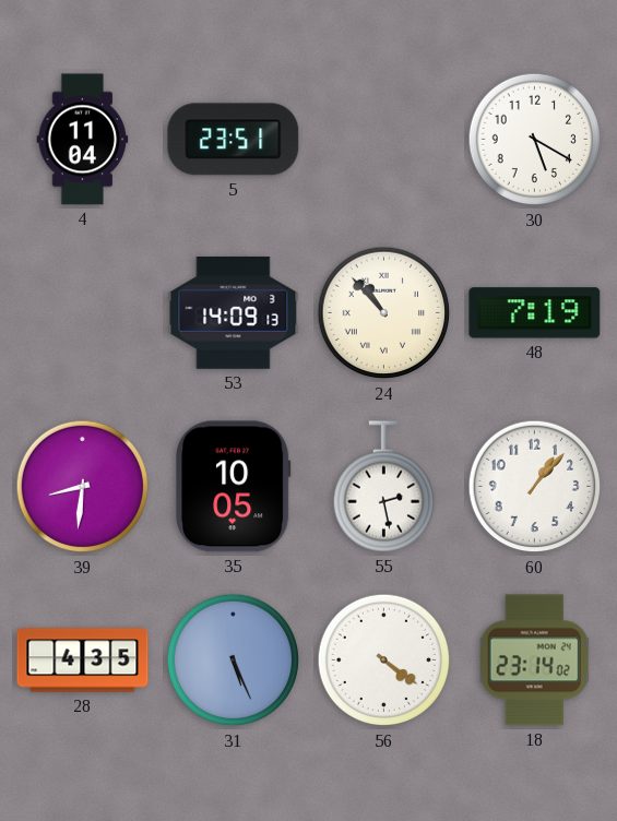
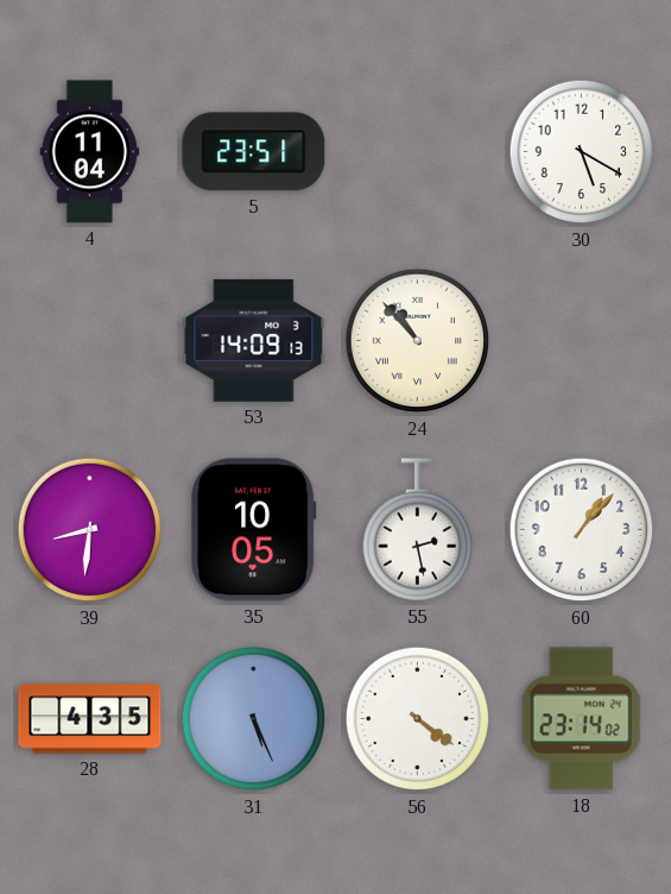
48: 7:19 -> none
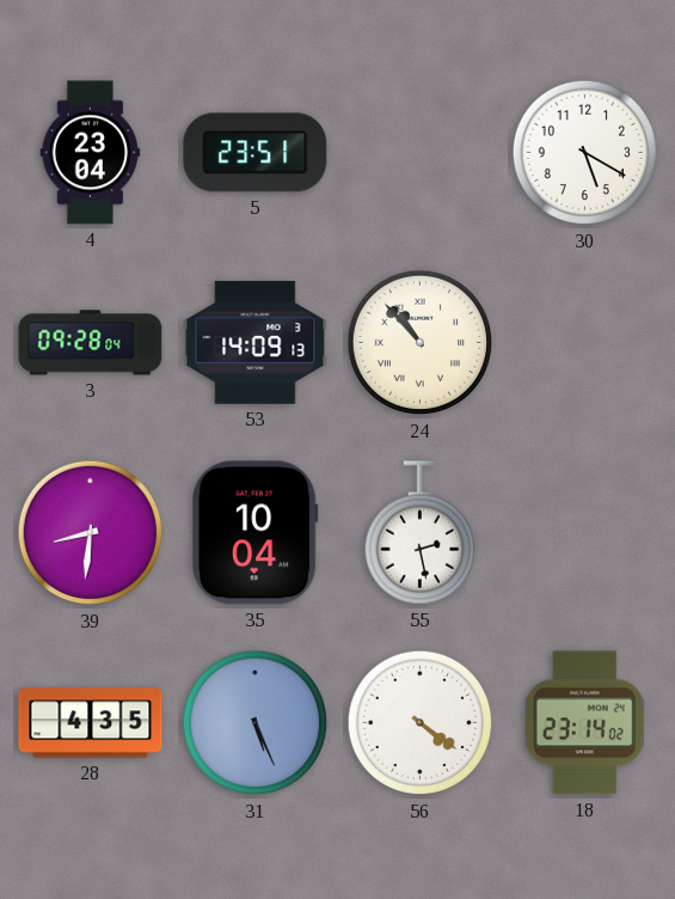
4: 11:04 -> 23:04
3: none -> 09:28
35: 10:05 -> 10:04
60: 1:07 -> none
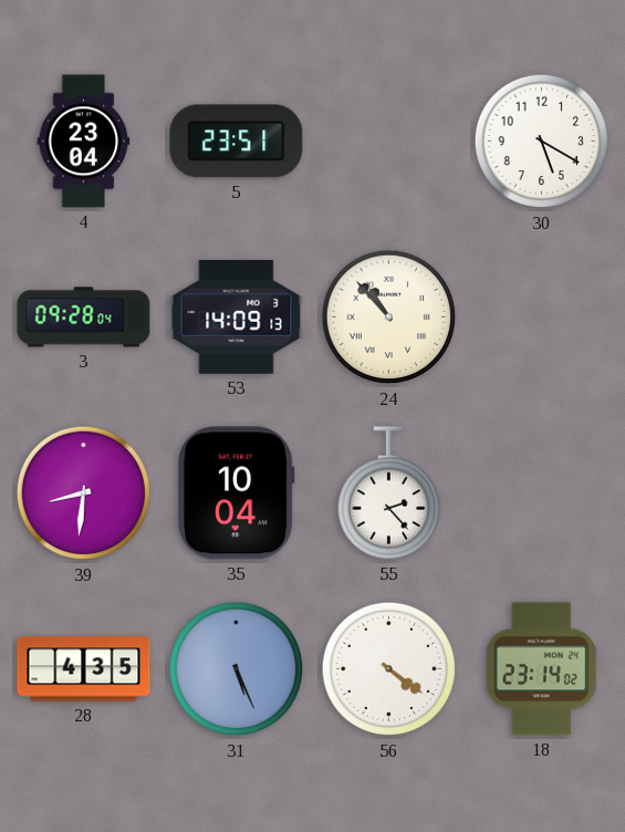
55: 2:28 -> 2:23
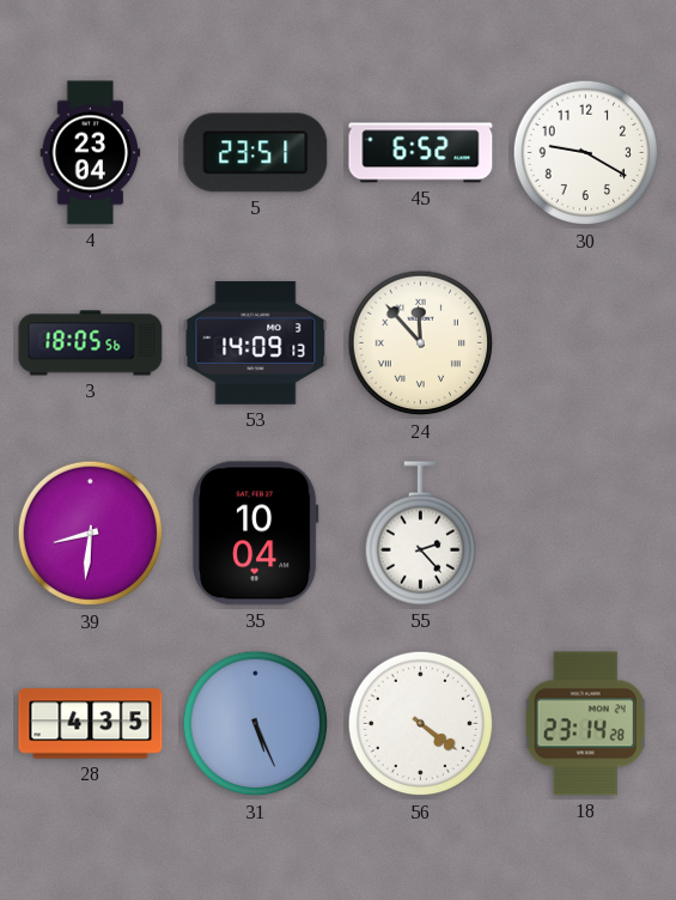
45: none -> 6:52
30: 5:20 -> 9:20
3: 09:28 -> 18:05
24: 10:53 -> 11:53
18: 23:14:02 -> 23:14:28
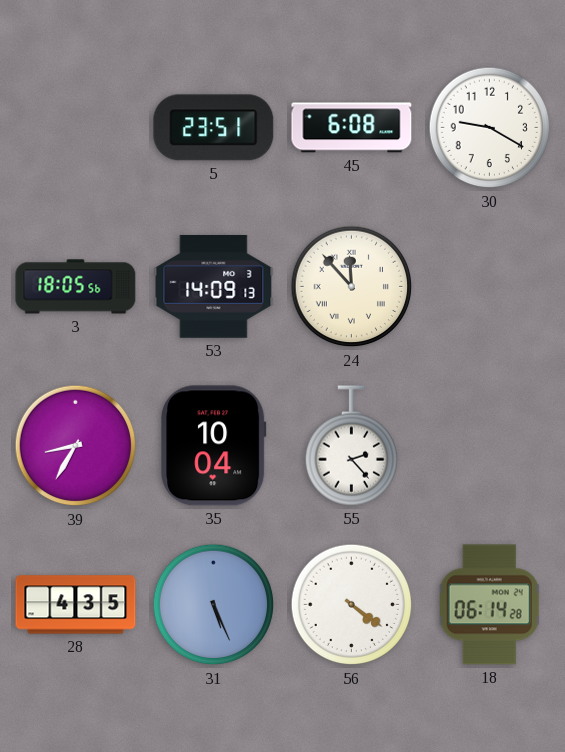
4: 23:04 -> none
45: 6:52 -> 6:08
39: 8:31 -> 8:35
18: 23:14 -> 06:14
